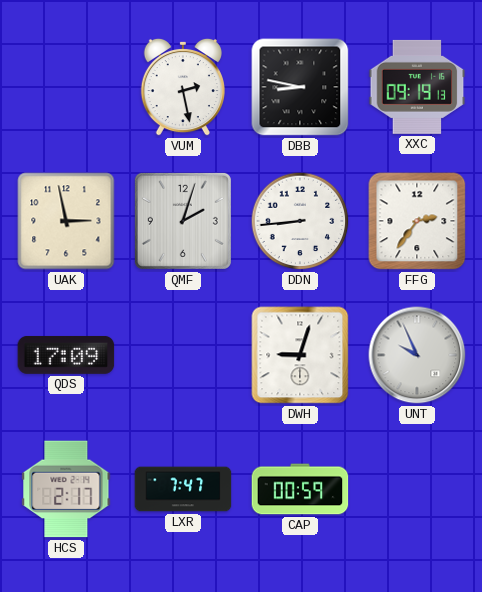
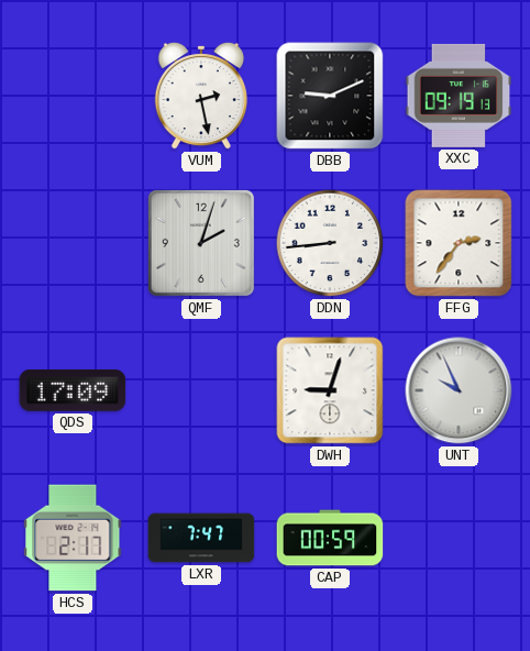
DBB: 8:47 -> 9:11
UAK: 2:58 -> none
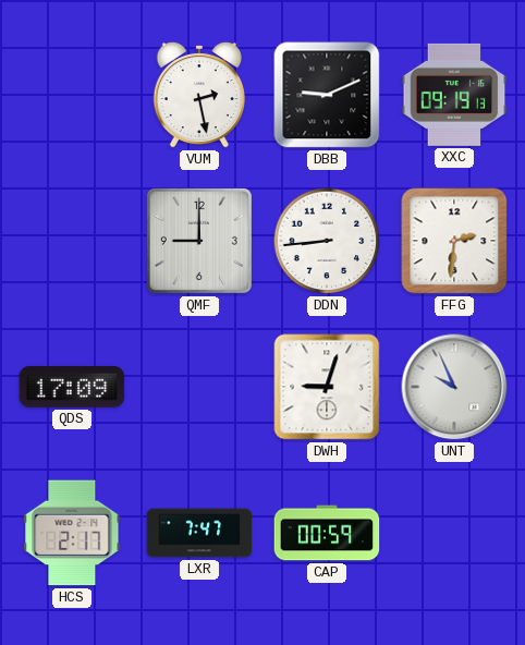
QMF: 2:03 -> 9:00
FFG: 2:36 -> 2:31
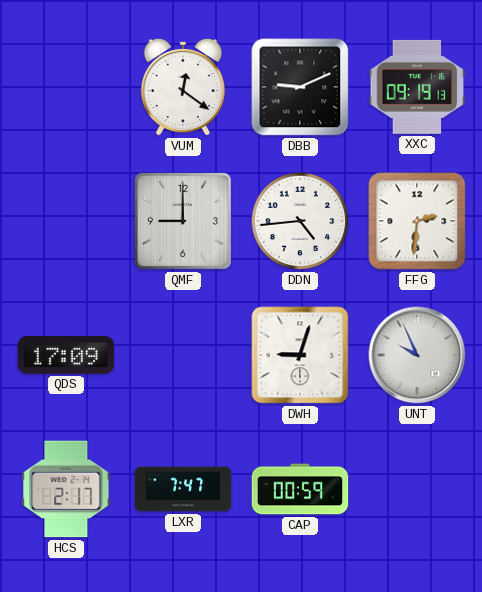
VUM: 2:28 -> 12:21
DDN: 8:44 -> 4:44
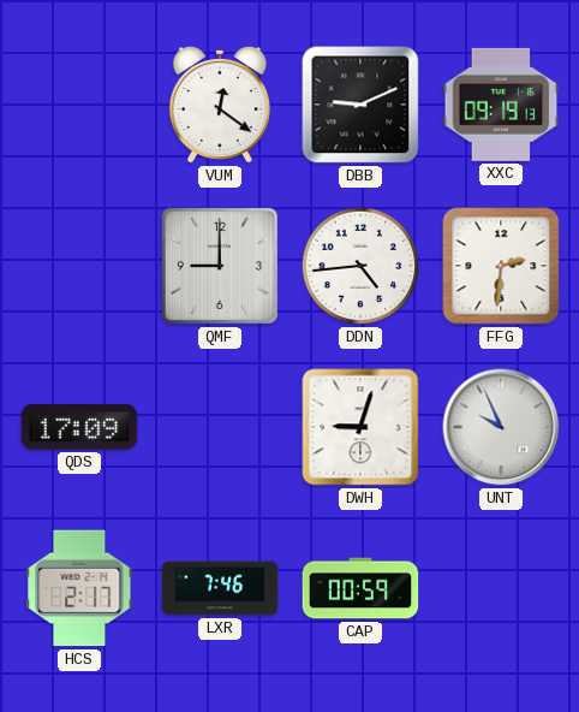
LXR: 7:47 -> 7:46
